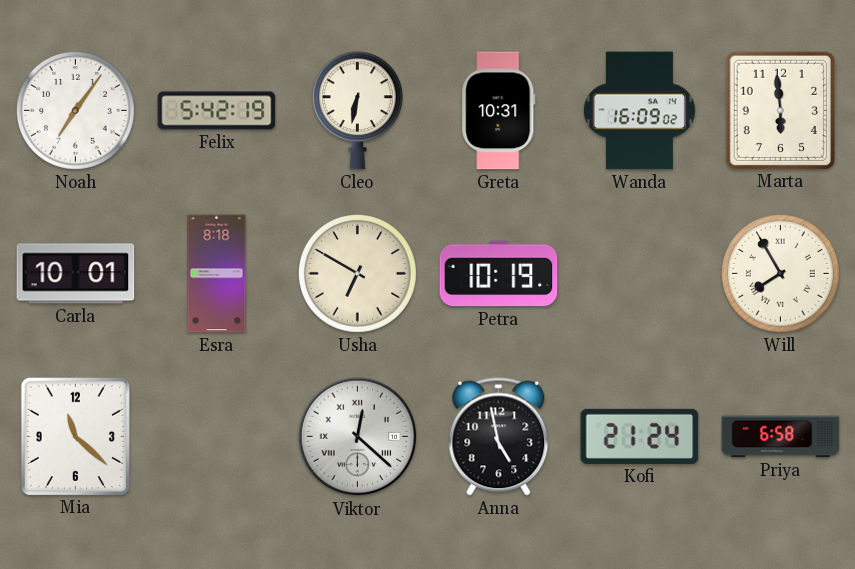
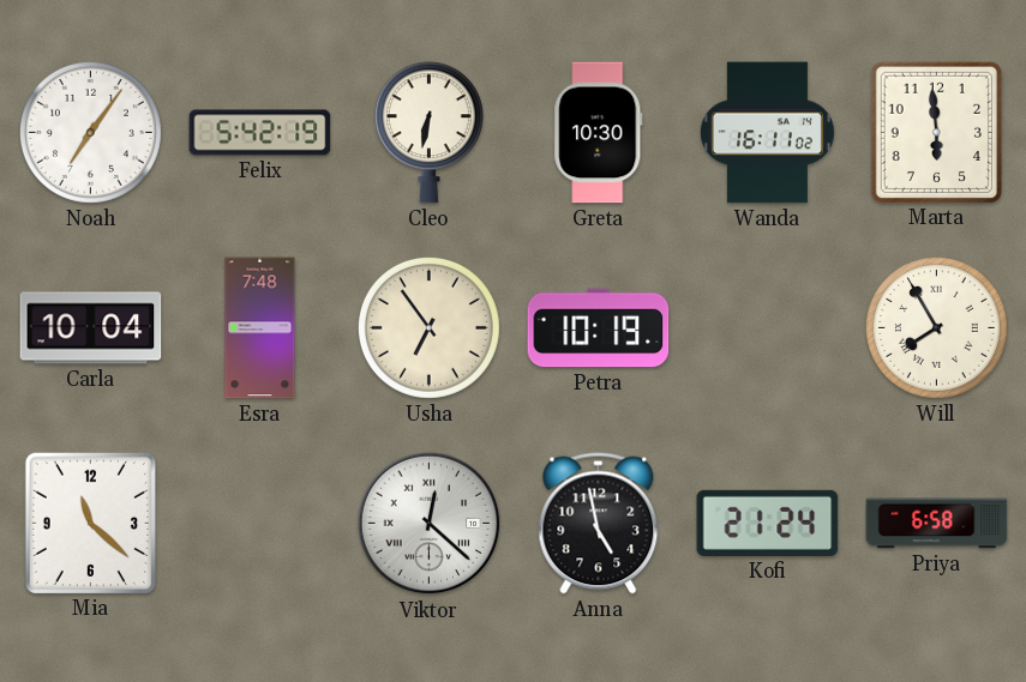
Greta: 10:31 -> 10:30
Wanda: 16:09 -> 16:11
Carla: 10:01 -> 10:04
Esra: 8:18 -> 7:48
Usha: 6:50 -> 6:54
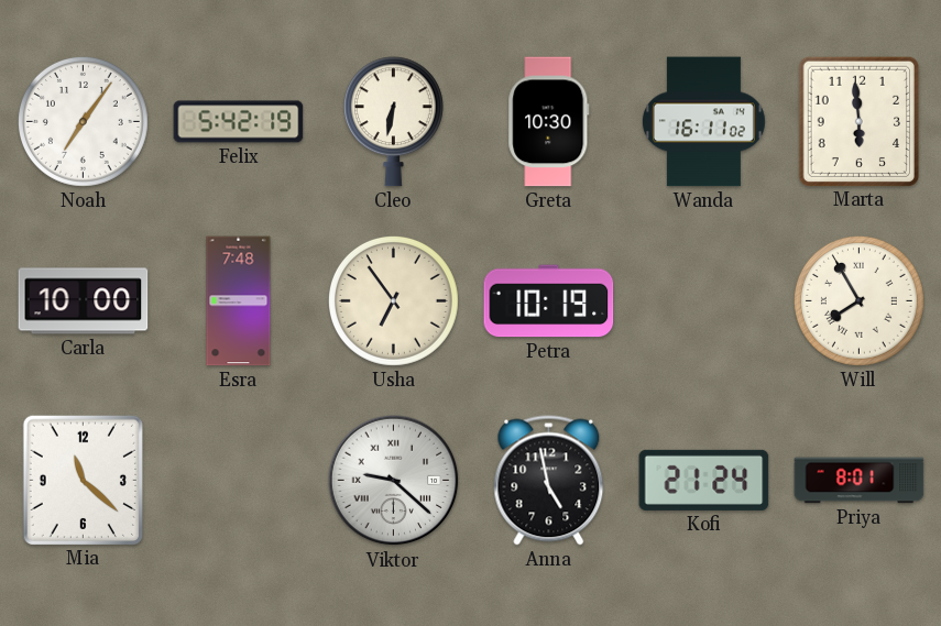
Carla: 10:04 -> 10:00
Viktor: 12:22 -> 9:22
Priya: 6:58 -> 8:01
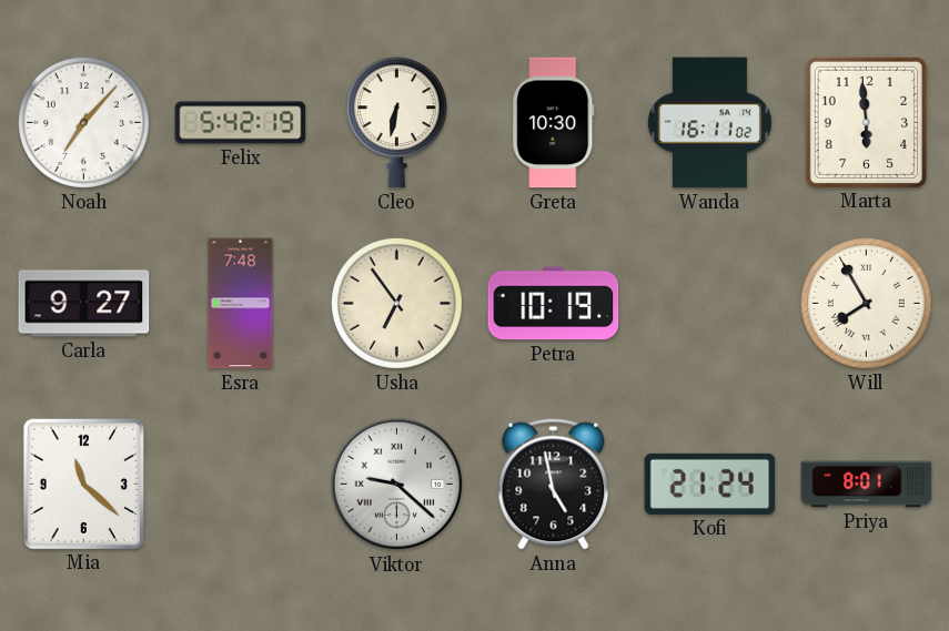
Noah: 7:06 -> 7:07
Carla: 10:00 -> 9:27
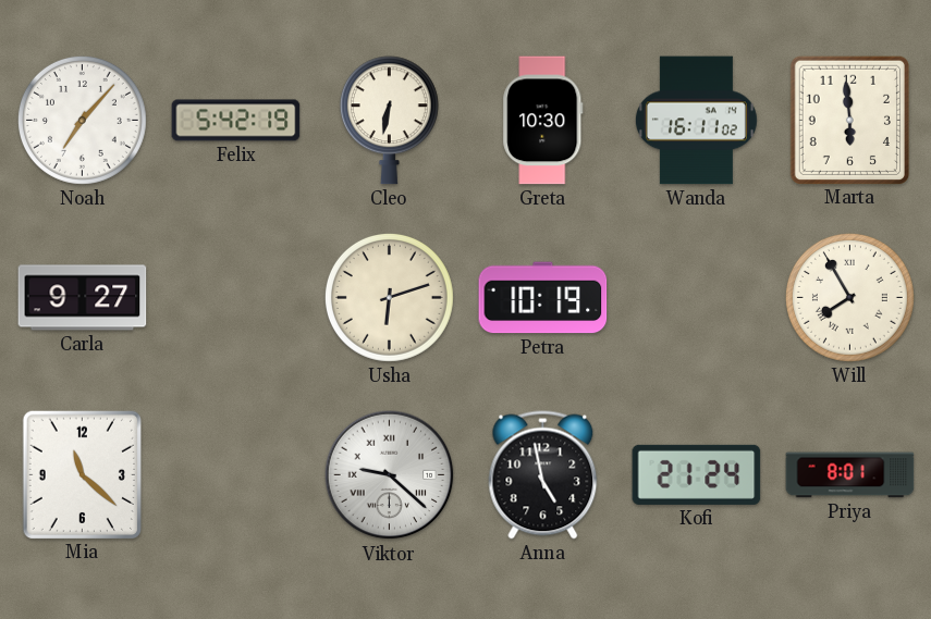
Esra: 7:48 -> none
Usha: 6:54 -> 6:12
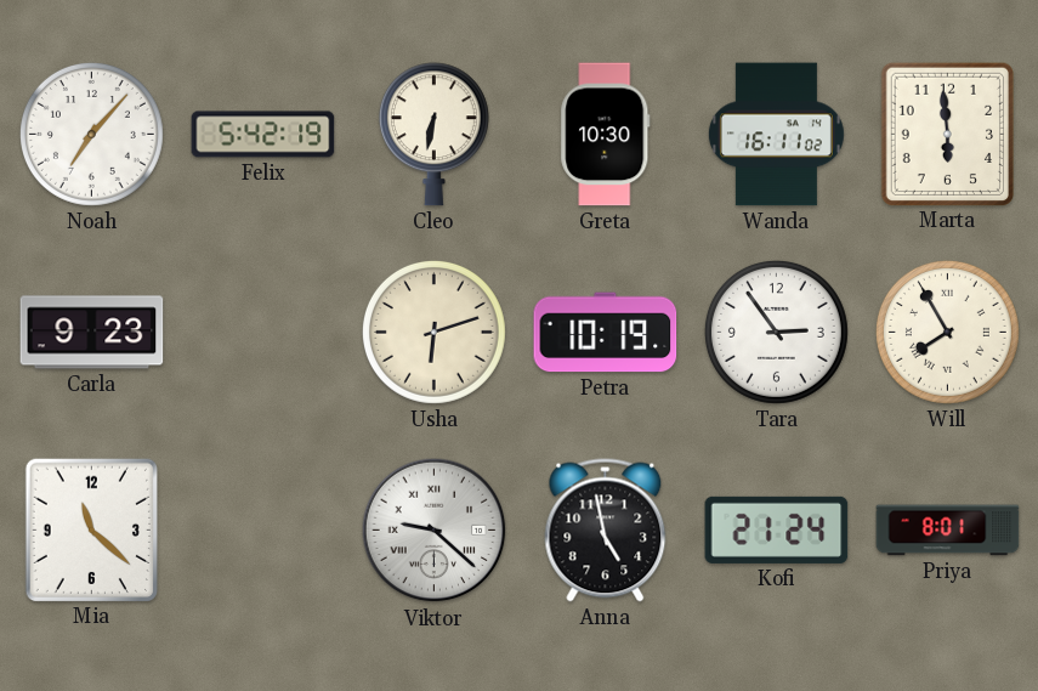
Carla: 9:27 -> 9:23
Tara: none -> 2:54
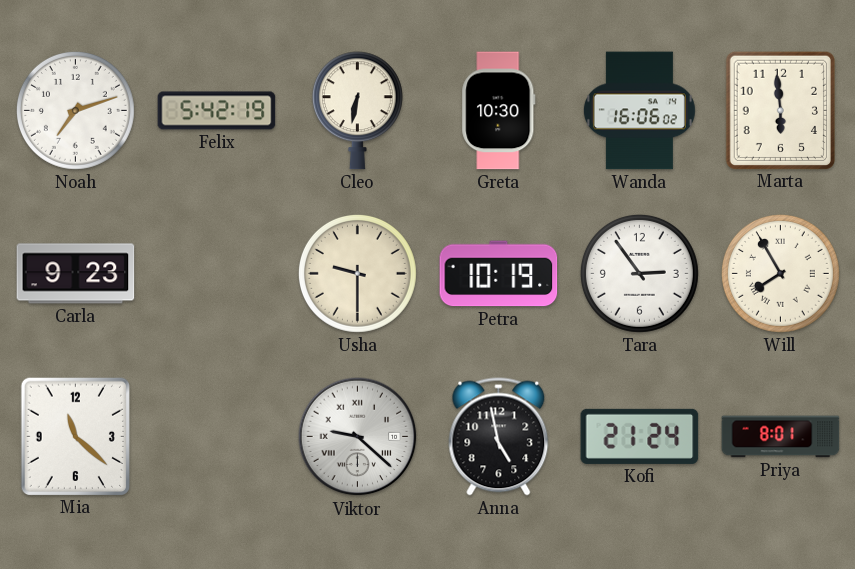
Noah: 7:07 -> 7:12
Wanda: 16:11 -> 16:06
Usha: 6:12 -> 9:30
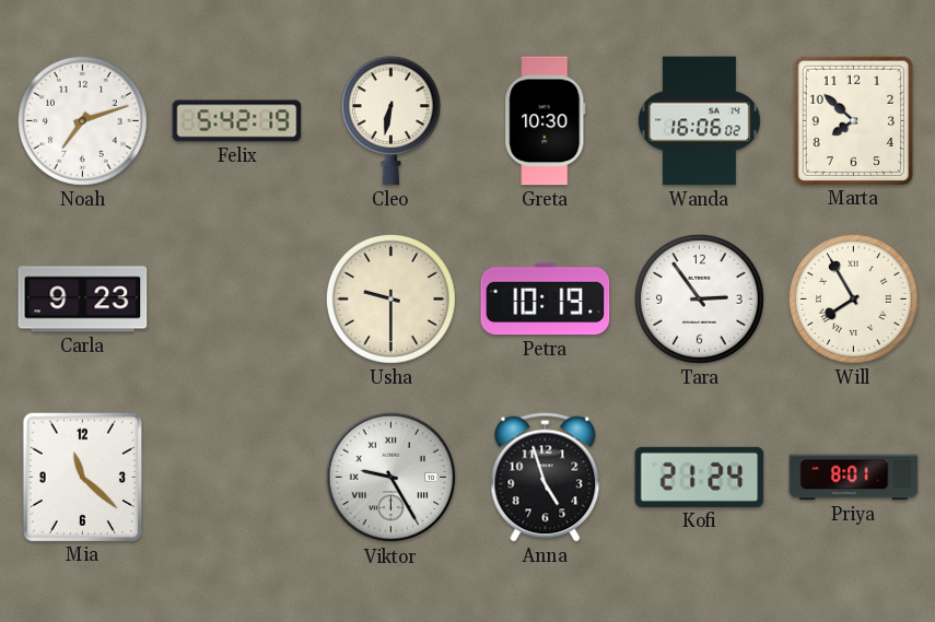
Marta: 5:59 -> 7:52
Viktor: 9:22 -> 9:25
Anna: 4:58 -> 4:57
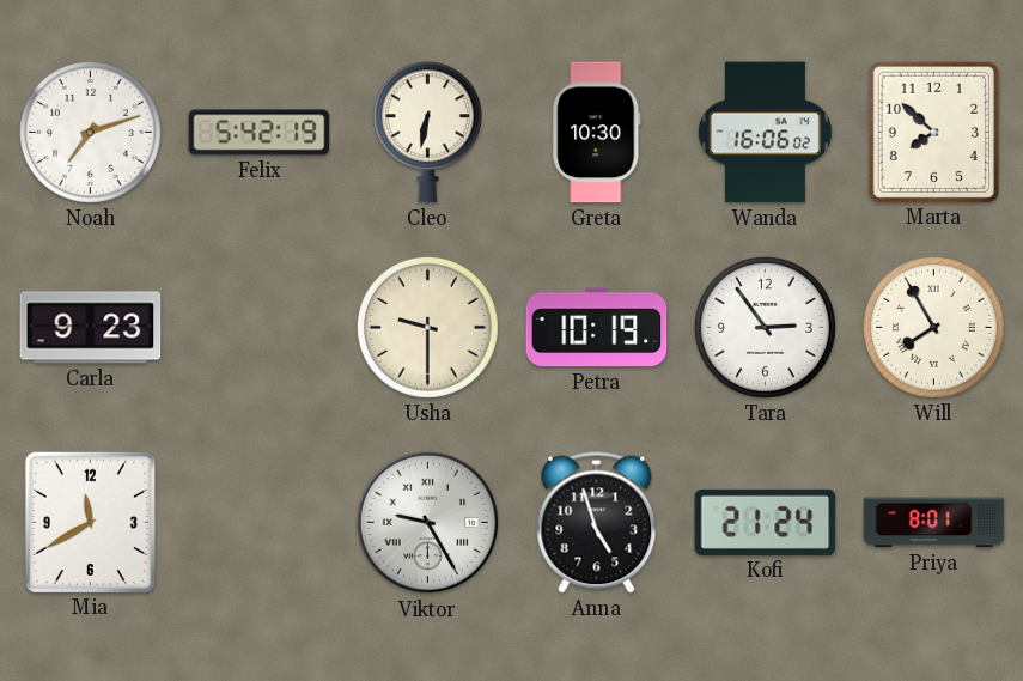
Mia: 11:22 -> 11:40
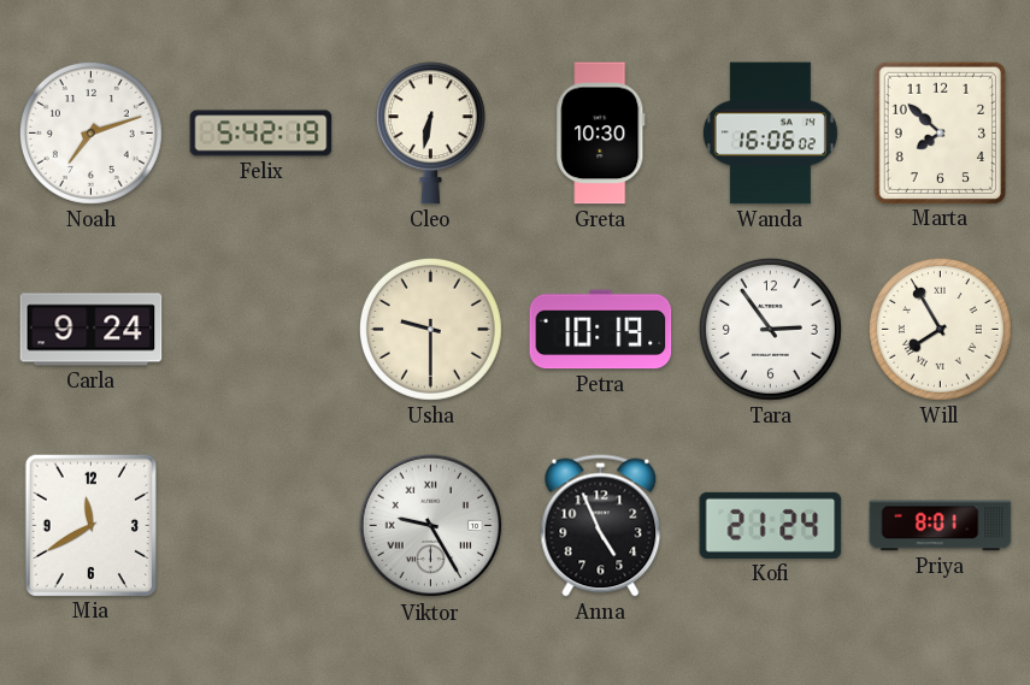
Carla: 9:23 -> 9:24
Anna: 4:57 -> 4:56
